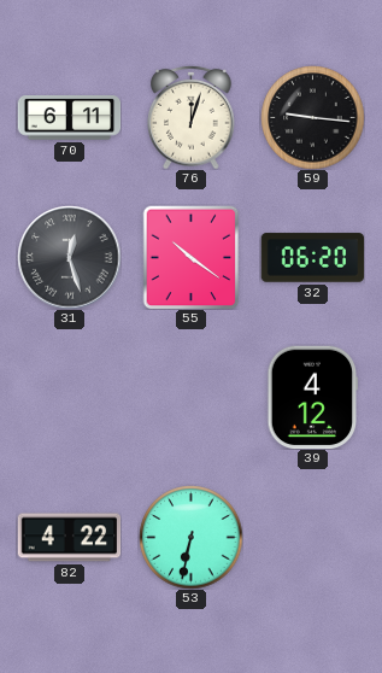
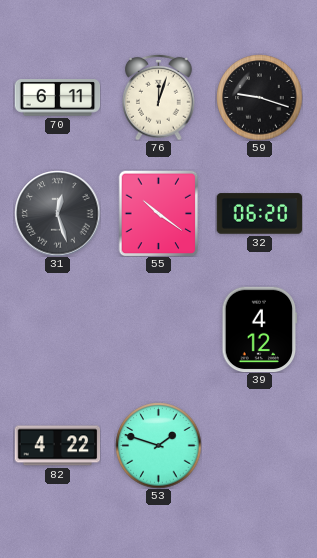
59: 9:16 -> 9:18
53: 6:32 -> 1:48
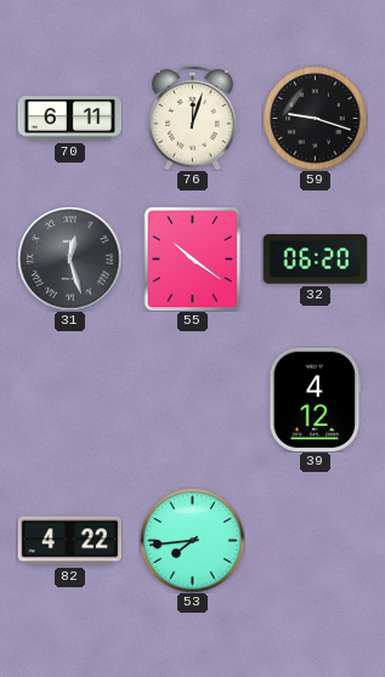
53: 1:48 -> 7:44
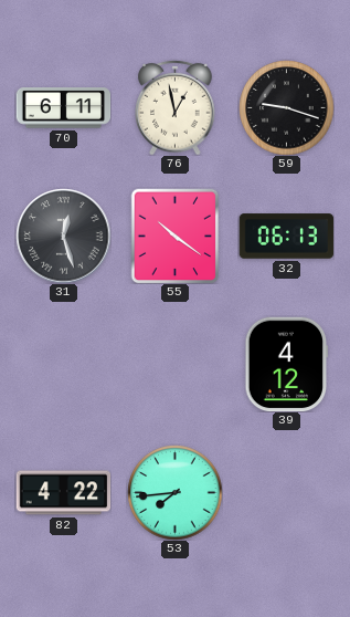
76: 12:03 -> 12:58
32: 06:20 -> 06:13
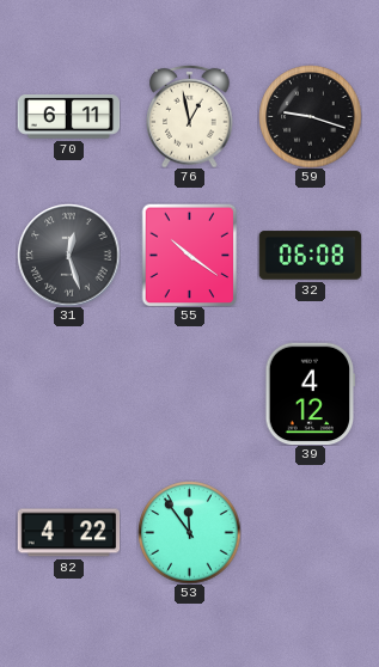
32: 06:13 -> 06:08
53: 7:44 -> 11:54
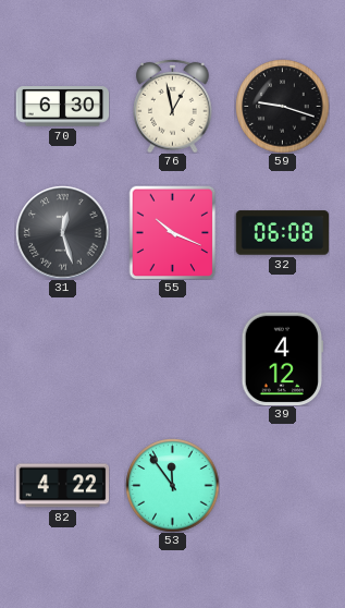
70: 6:11 -> 6:30
55: 10:21 -> 10:19
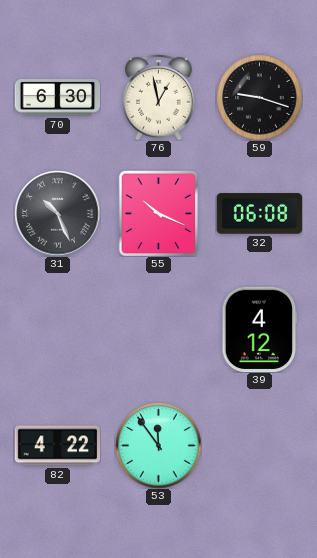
31: 12:27 -> 10:26
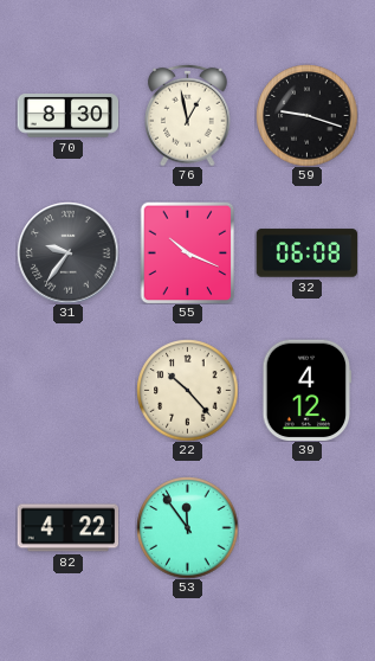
70: 6:30 -> 8:30
31: 10:26 -> 9:36
22: none -> 10:23
